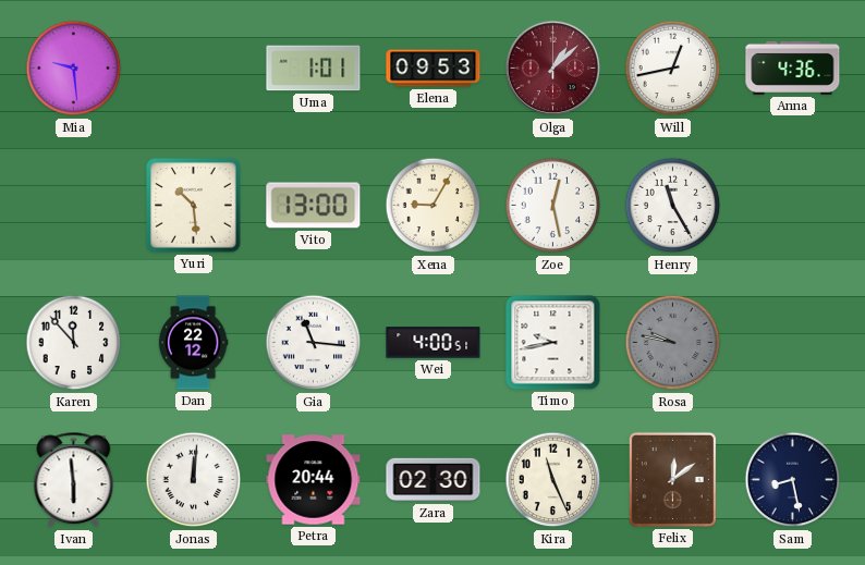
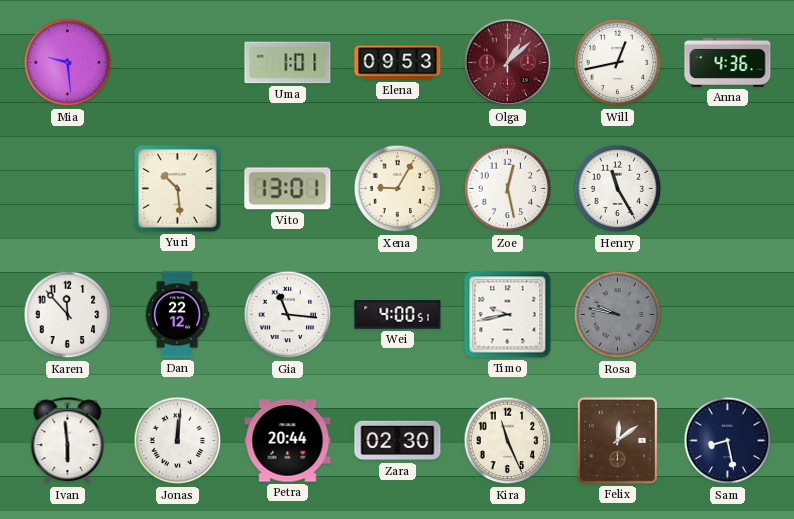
Vito: 13:00 -> 13:01
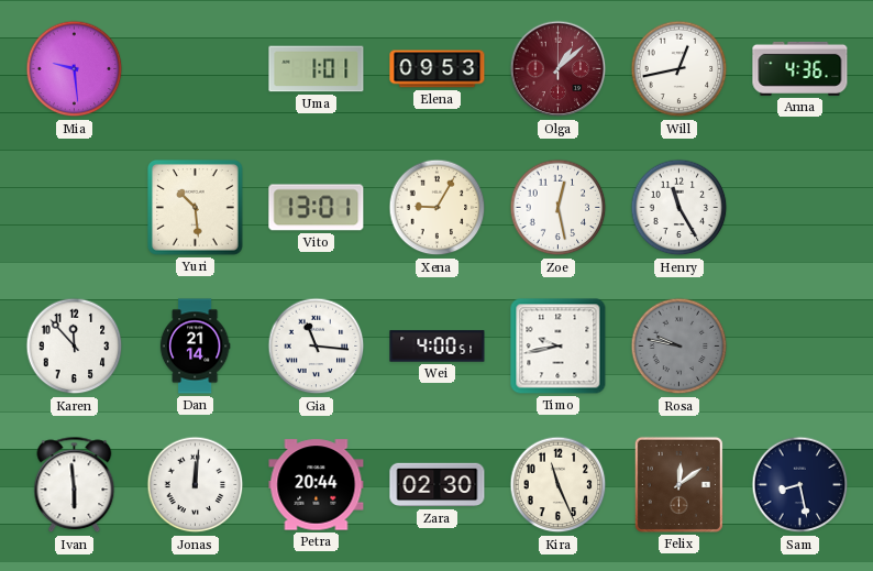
Dan: 22:12 -> 21:14
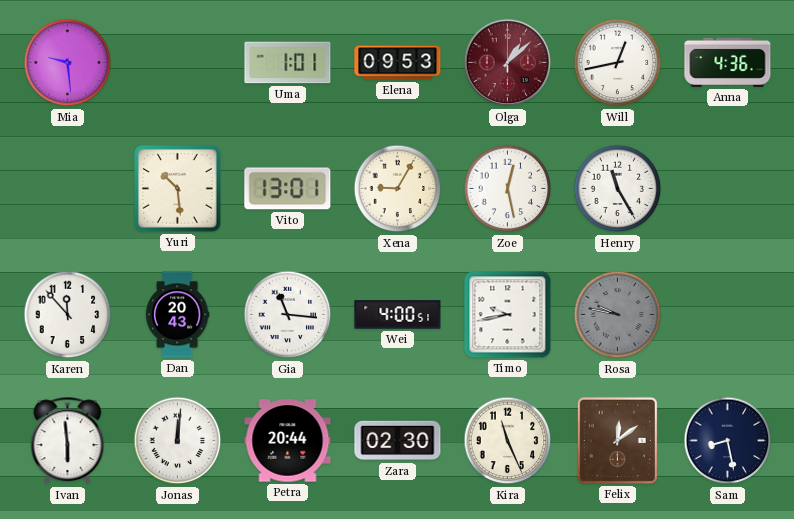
Dan: 21:14 -> 20:43
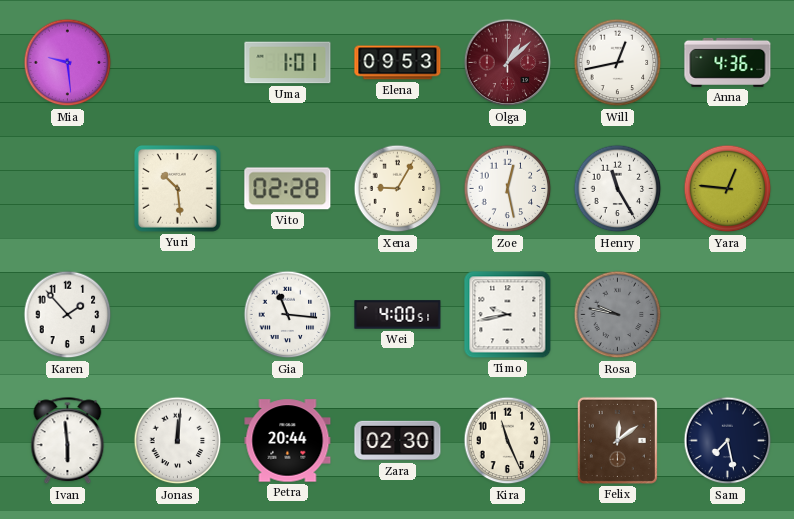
Vito: 13:01 -> 02:28
Yara: none -> 12:46
Karen: 11:53 -> 1:53
Dan: 20:43 -> none
Sam: 8:28 -> 7:28
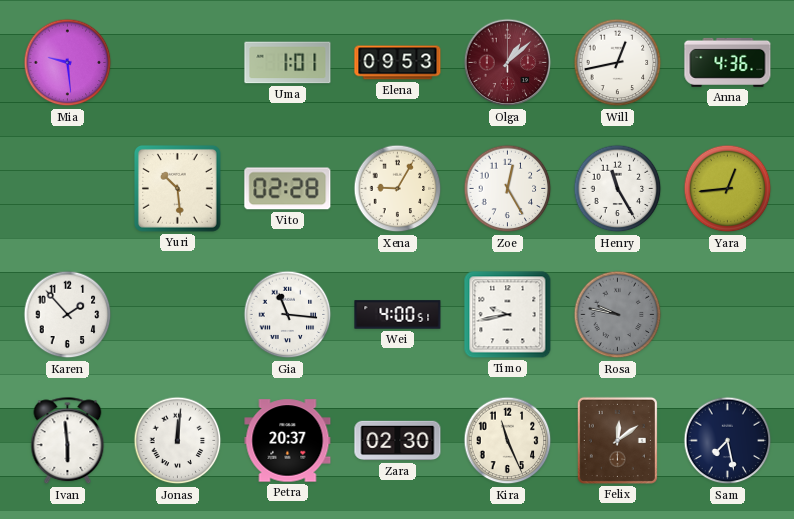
Zoe: 12:28 -> 12:25
Yara: 12:46 -> 12:44
Petra: 20:44 -> 20:37
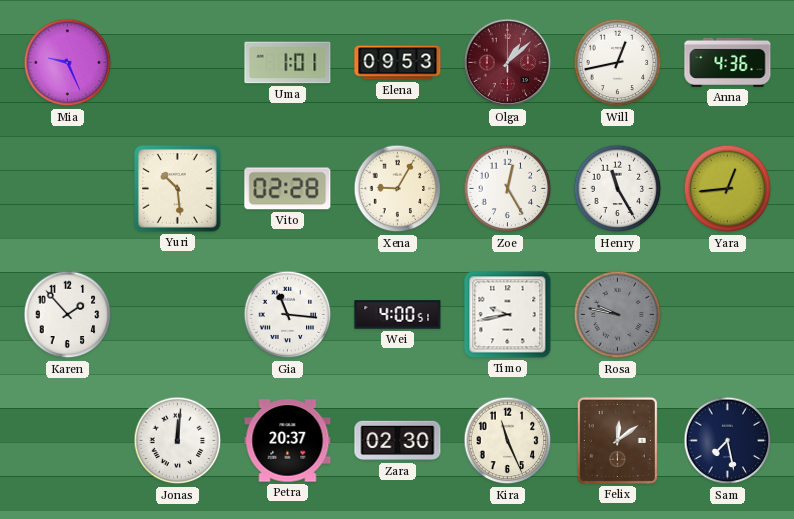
Mia: 9:29 -> 9:26
Ivan: 5:59 -> none
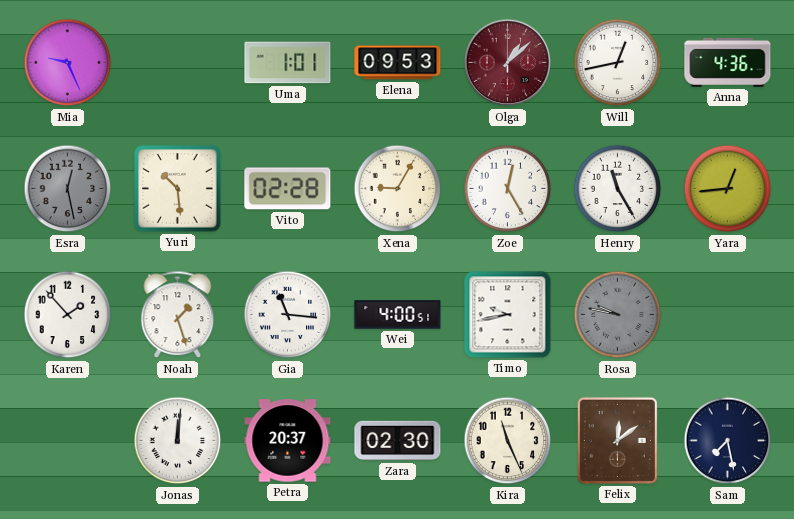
Esra: none -> 12:28
Noah: none -> 1:27
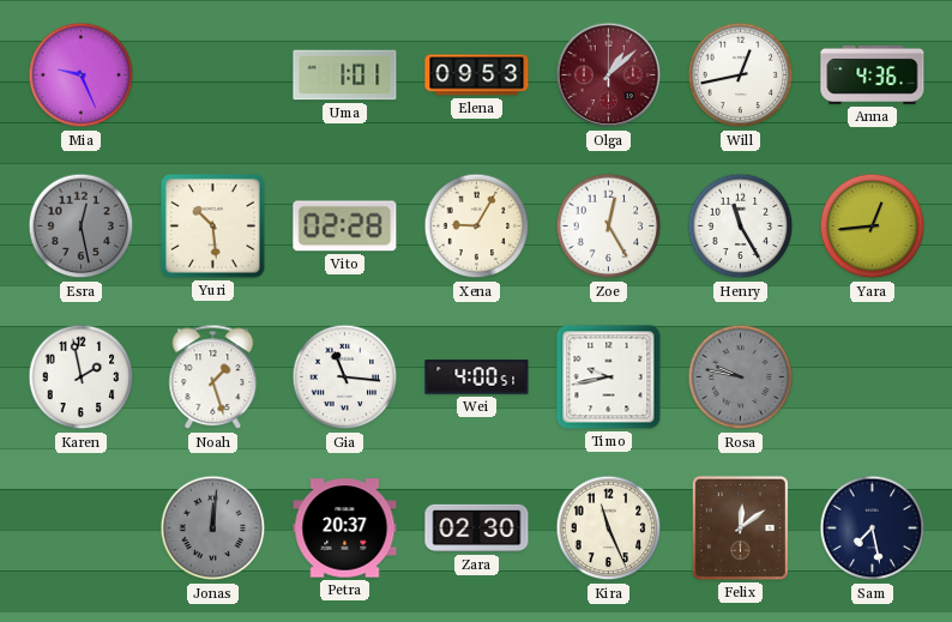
Karen: 1:53 -> 1:58
Jonas dial: white -> grey
